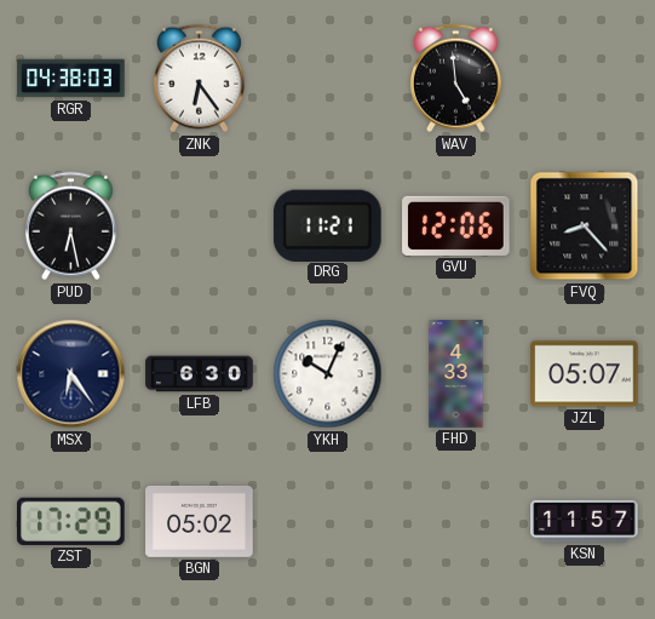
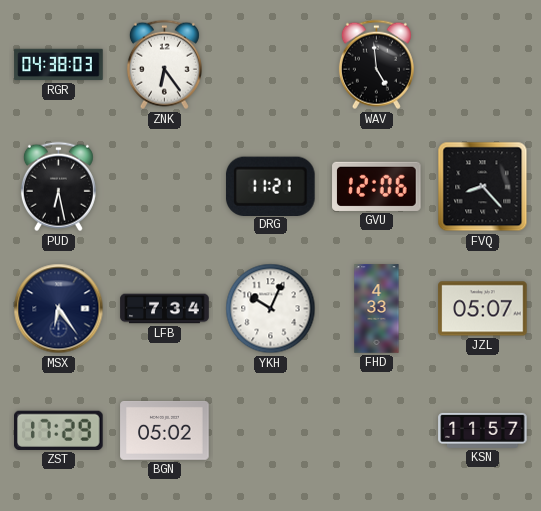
LFB: 6:30 -> 7:34
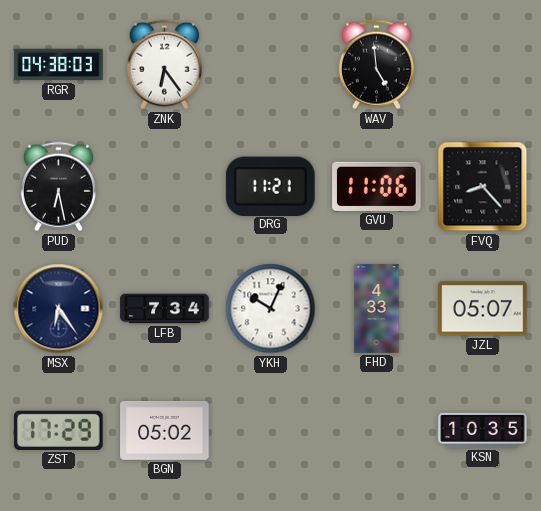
GVU: 12:06 -> 11:06
KSN: 11:57 -> 10:35
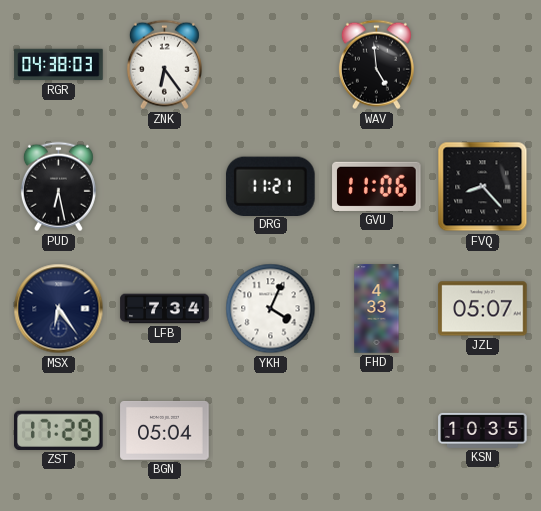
YKH: 10:04 -> 4:04
BGN: 05:02 -> 05:04
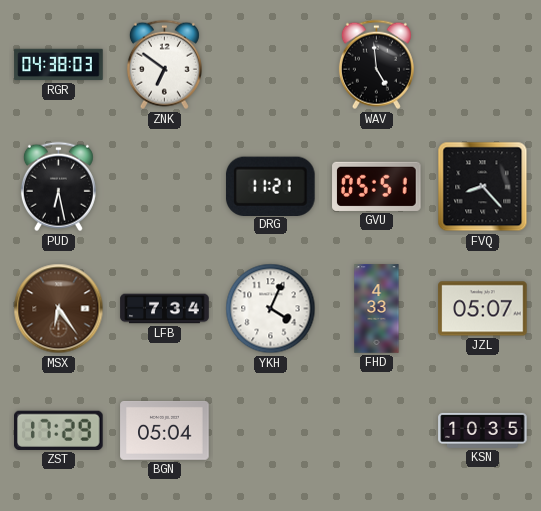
ZNK: 6:24 -> 6:51
GVU: 11:06 -> 05:51
MSX dial: navy -> brown
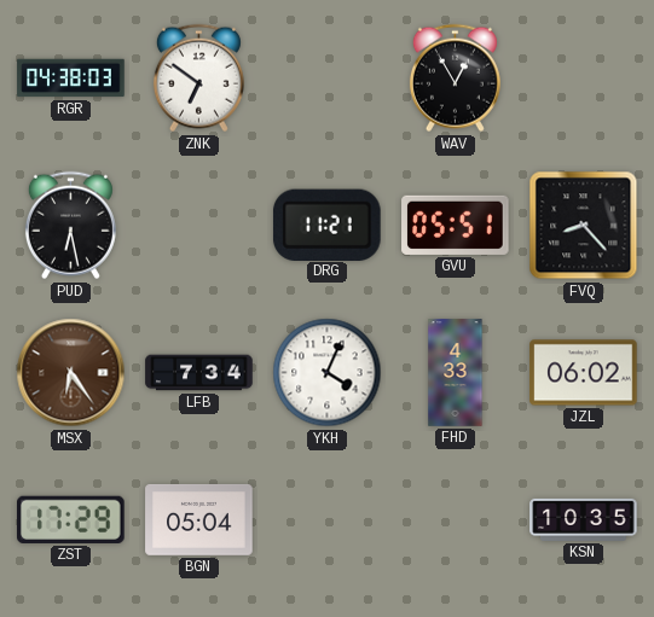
WAV: 4:59 -> 12:55
JZL: 05:07 -> 06:02
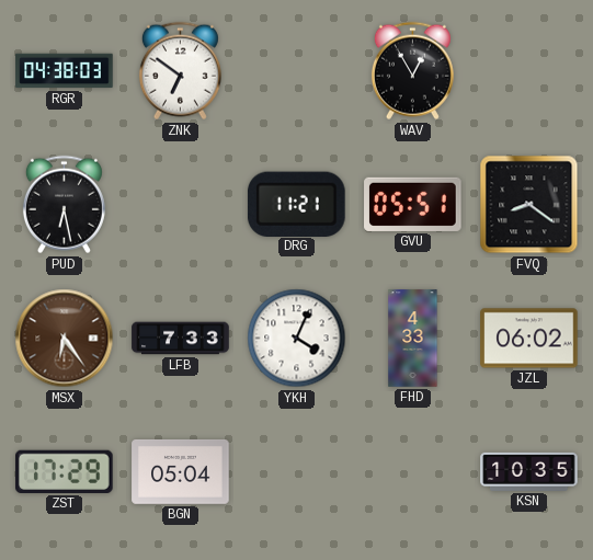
FVQ: 8:23 -> 8:21
LFB: 7:34 -> 7:33
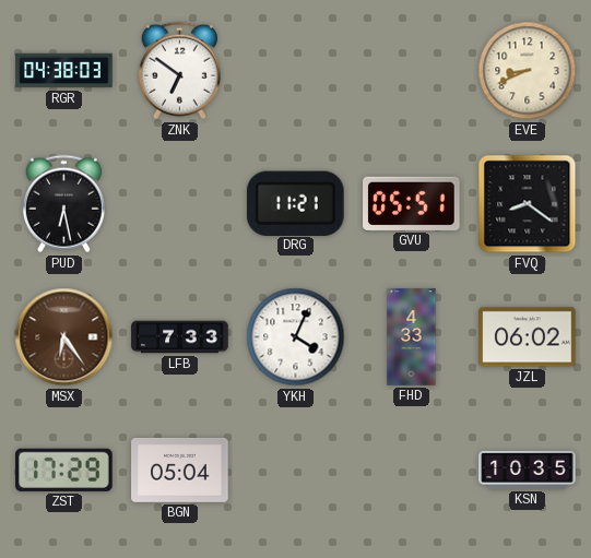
WAV: 12:55 -> none
EVE: none -> 8:41
